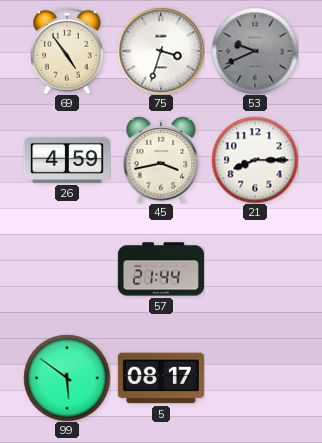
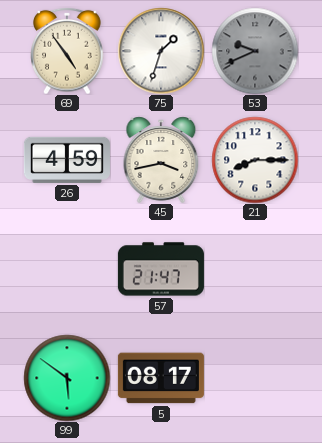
75: 3:33 -> 1:33
57: 21:44 -> 21:47
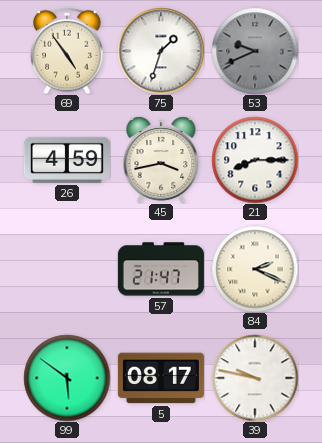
84: none -> 2:19
39: none -> 9:47
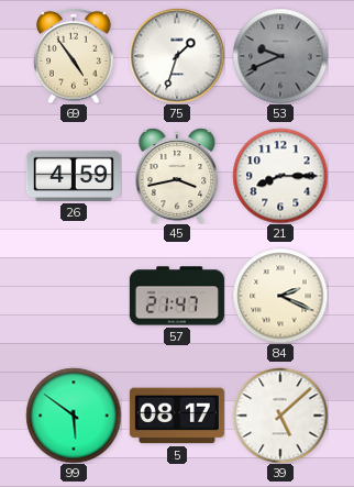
39: 9:47 -> 5:08
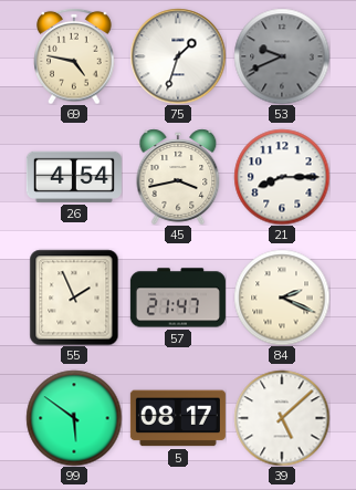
69: 4:54 -> 4:47
26: 4:59 -> 4:54
55: none -> 1:56
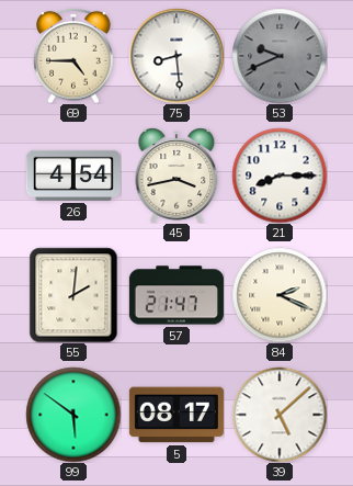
69: 4:47 -> 4:45
75: 1:33 -> 8:29
55: 1:56 -> 2:01
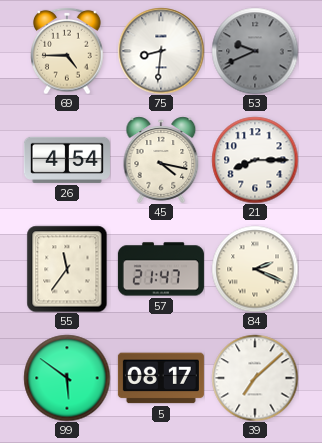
75: 8:29 -> 8:31
45: 3:43 -> 4:17
55: 2:01 -> 11:36
39: 5:08 -> 7:08
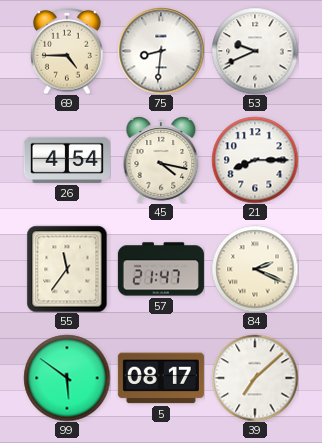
53 dial: grey -> white
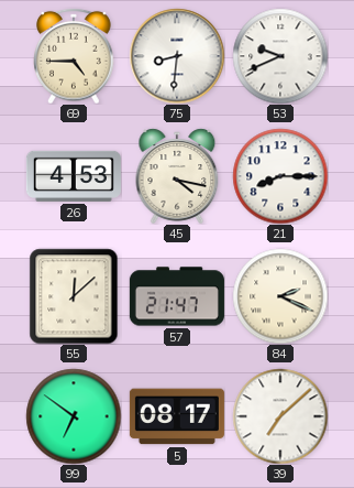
26: 4:54 -> 4:53
55: 11:36 -> 12:08
99: 5:51 -> 6:51
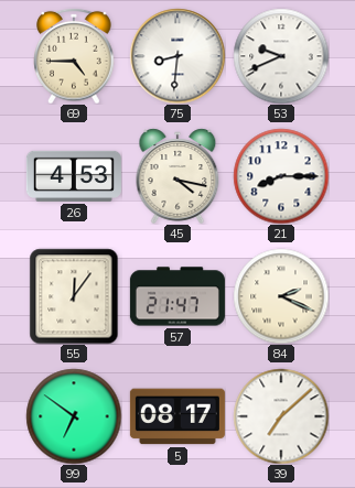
55: 12:08 -> 12:06
